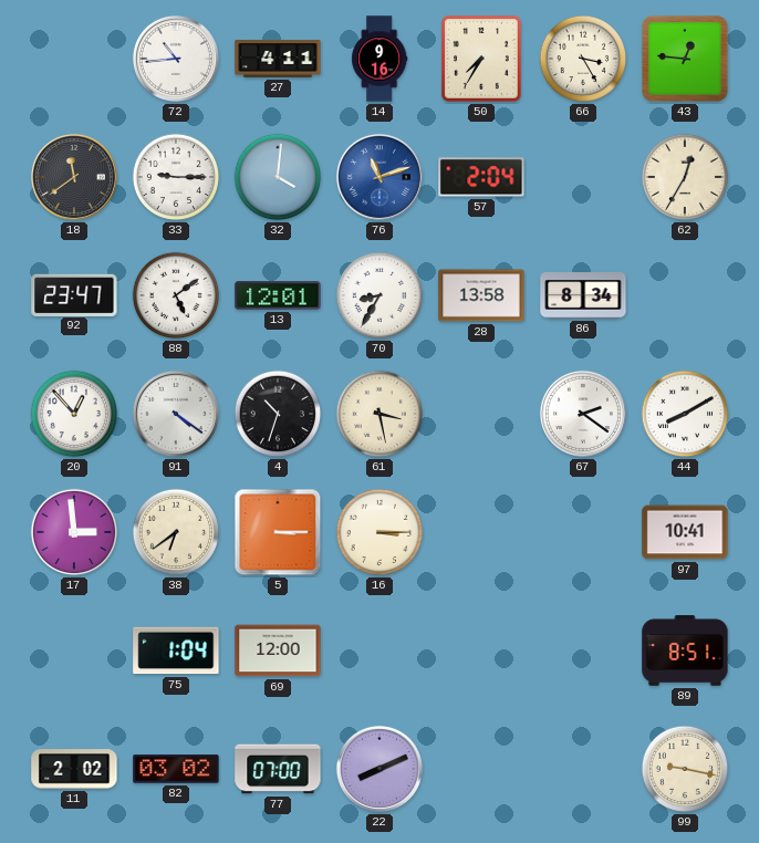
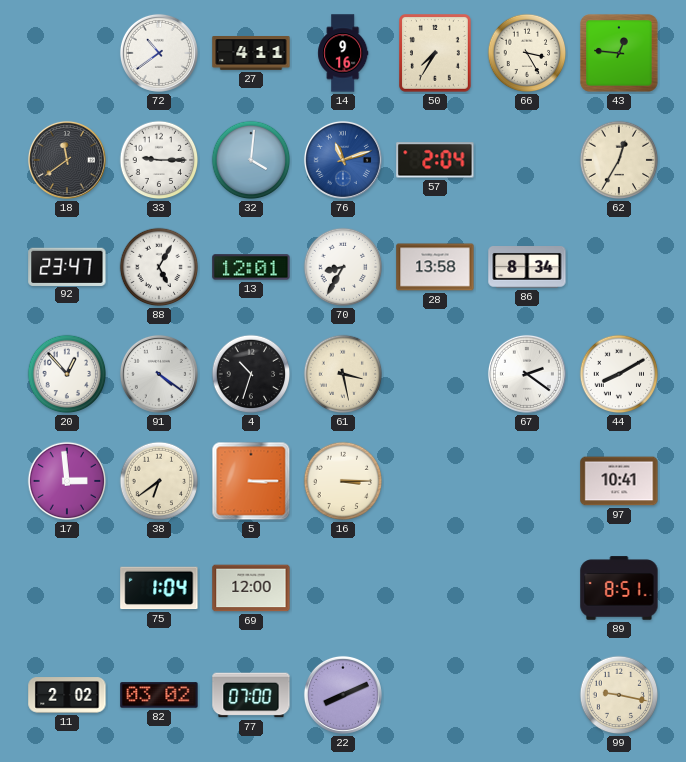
72: 10:44 -> 10:39
88: 5:09 -> 5:05
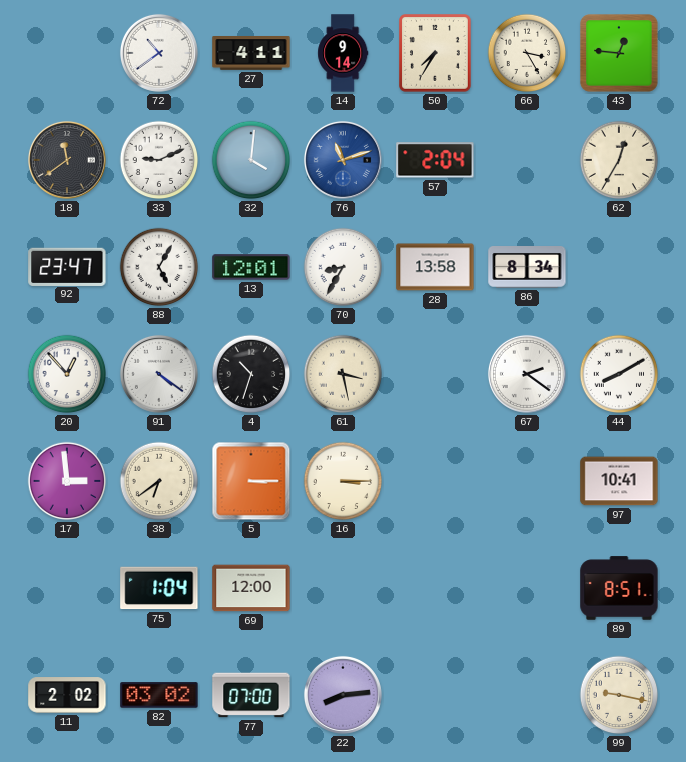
14: 9:16 -> 9:14
33: 9:15 -> 9:11
22: 8:11 -> 8:14
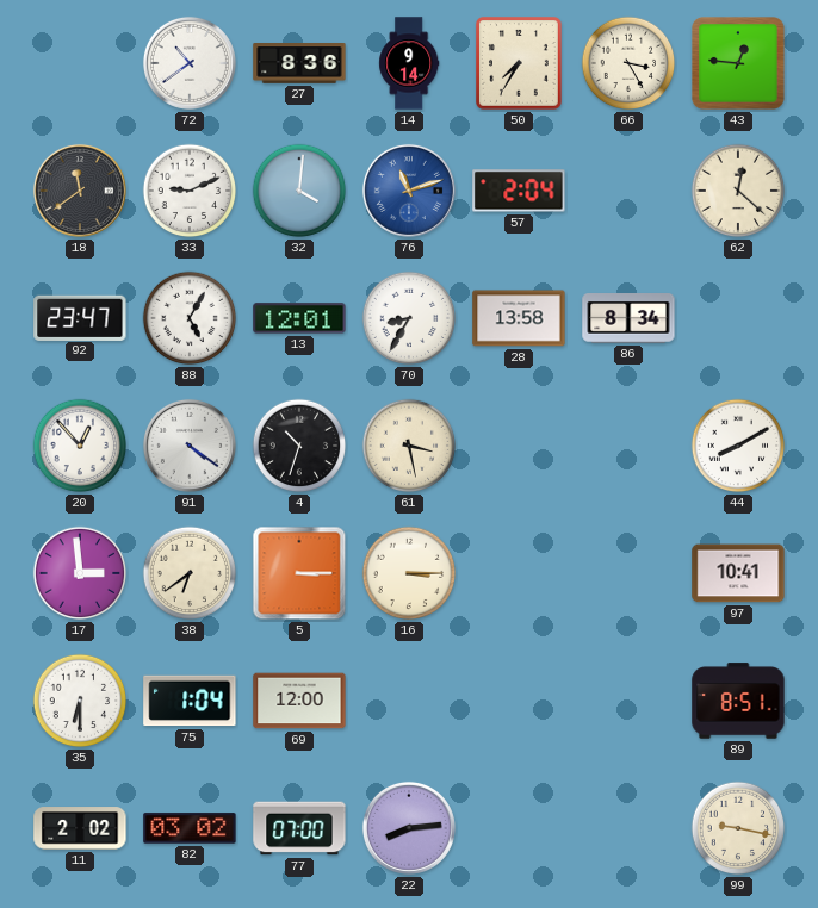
27: 4:11 -> 8:36
62: 12:35 -> 12:22
67: 2:21 -> none
35: none -> 6:30
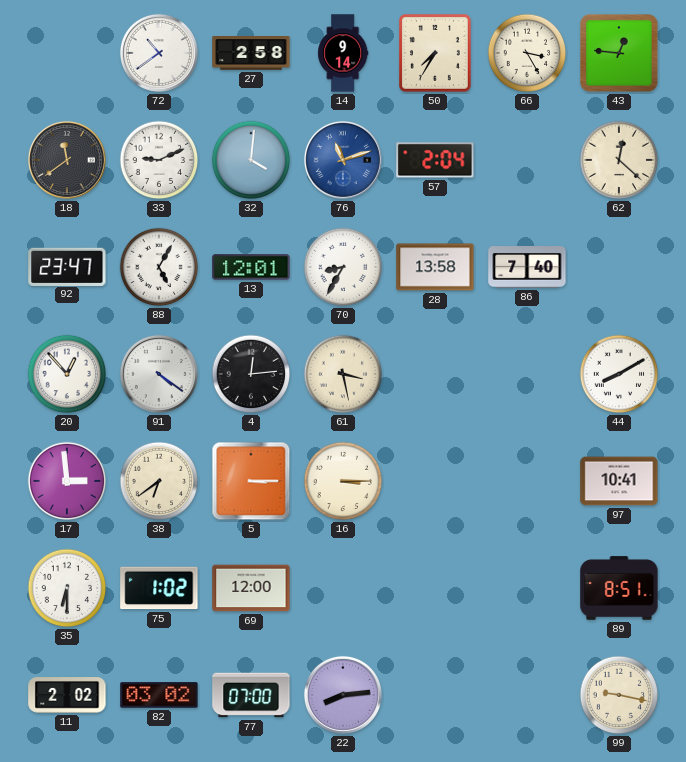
27: 8:36 -> 2:58
86: 8:34 -> 7:40
4: 10:33 -> 12:14
75: 1:04 -> 1:02
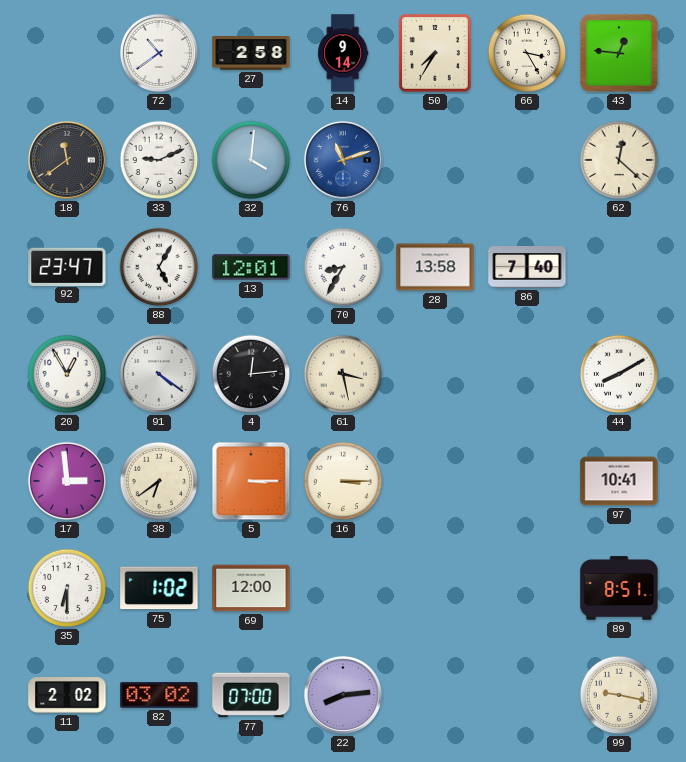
57: 2:04 -> none
20: 12:53 -> 12:55
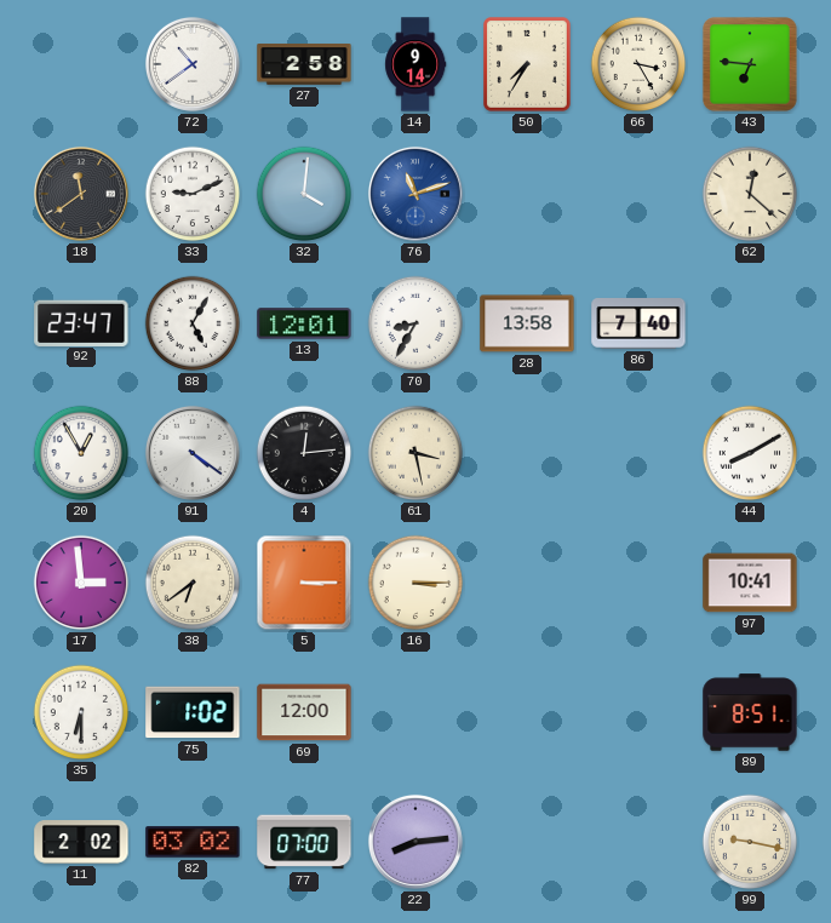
43: 12:46 -> 6:46
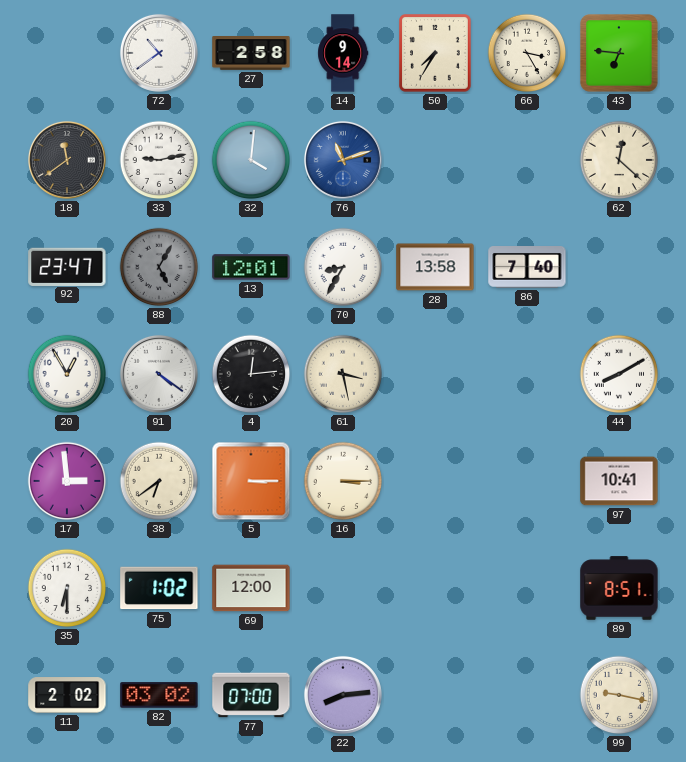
33: 9:11 -> 9:13
88 dial: white -> grey
